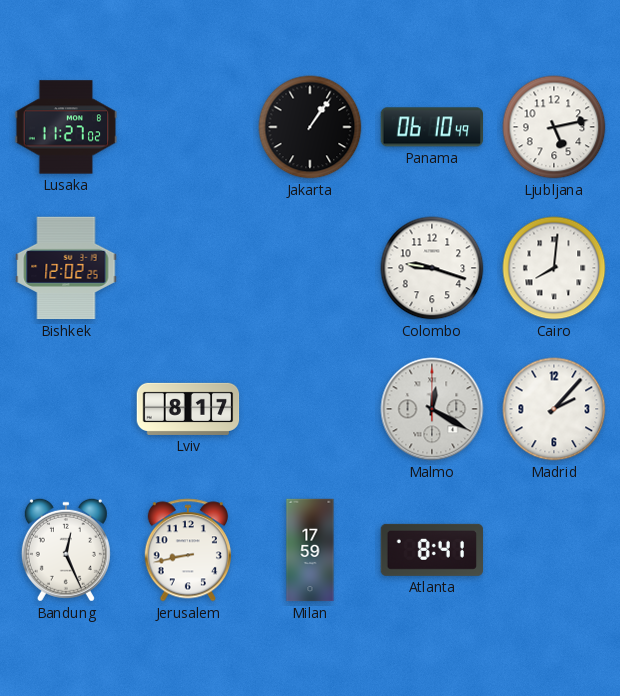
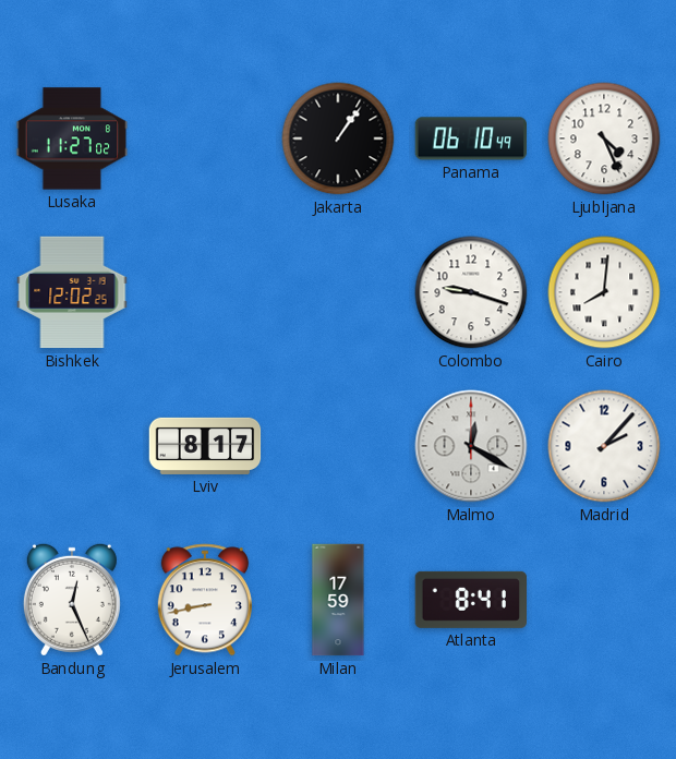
Ljubljana: 5:13 -> 4:26
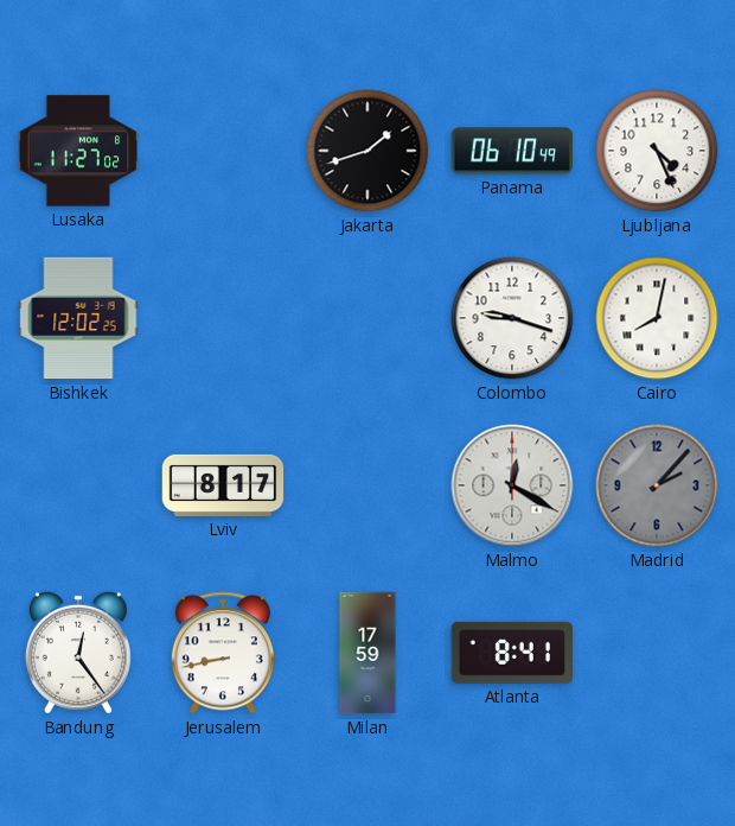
Jakarta: 1:06 -> 1:42
Cairo: 8:01 -> 8:02
Madrid dial: white -> grey
Bandung: 12:26 -> 12:24
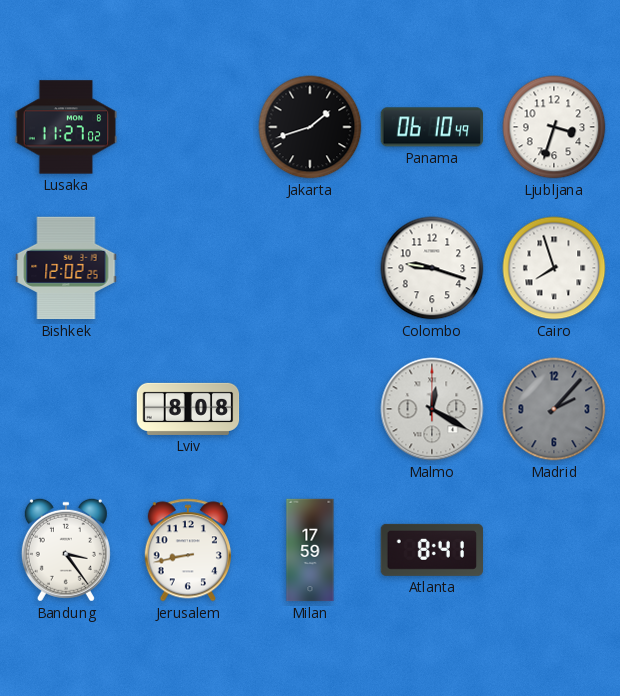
Ljubljana: 4:26 -> 3:33
Cairo: 8:02 -> 7:57
Lviv: 8:17 -> 8:08
Bandung: 12:24 -> 3:24
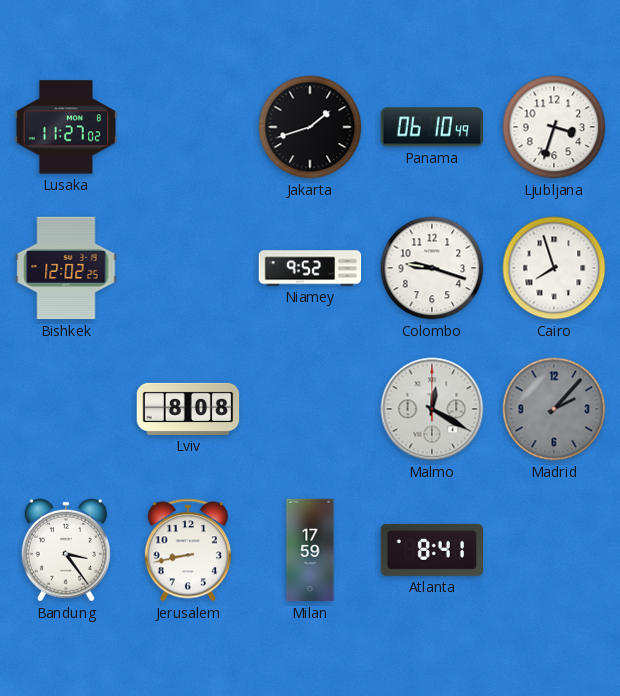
Niamey: none -> 9:52
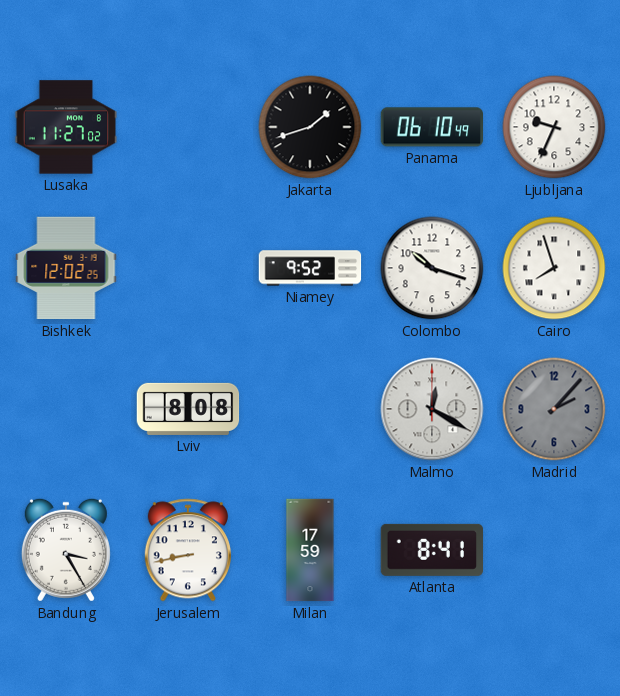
Ljubljana: 3:33 -> 9:34
Colombo: 9:18 -> 10:18
Bandung: 3:24 -> 3:25
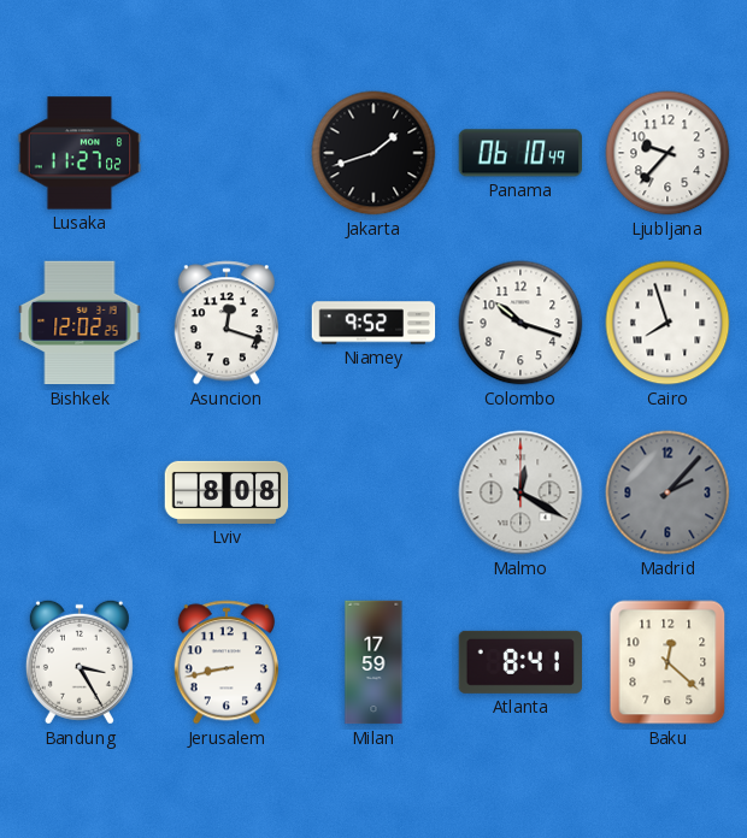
Ljubljana: 9:34 -> 9:37
Asuncion: none -> 12:18
Baku: none -> 12:22
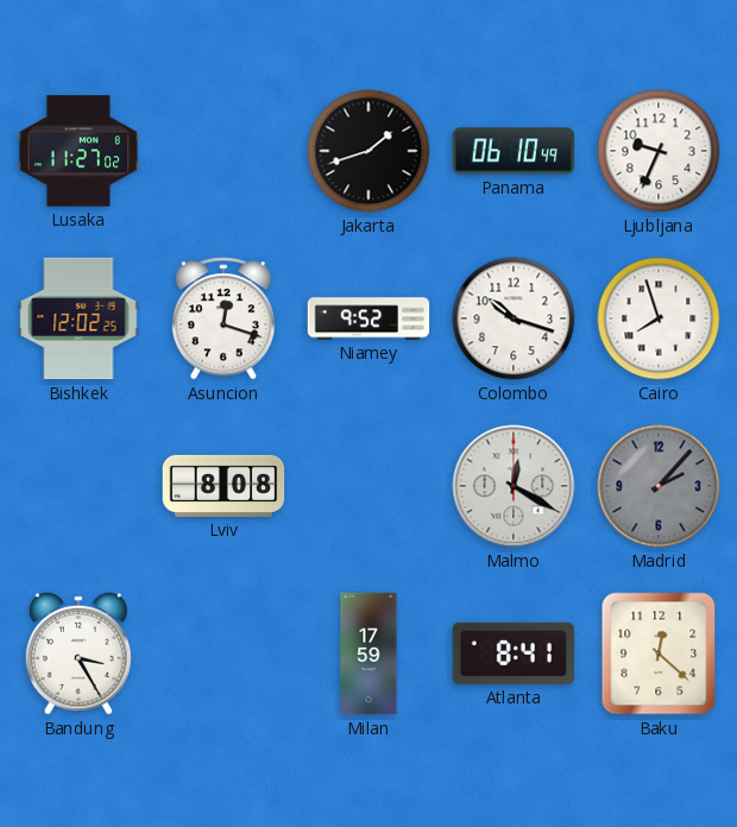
Ljubljana: 9:37 -> 9:34
Jerusalem: 8:43 -> none
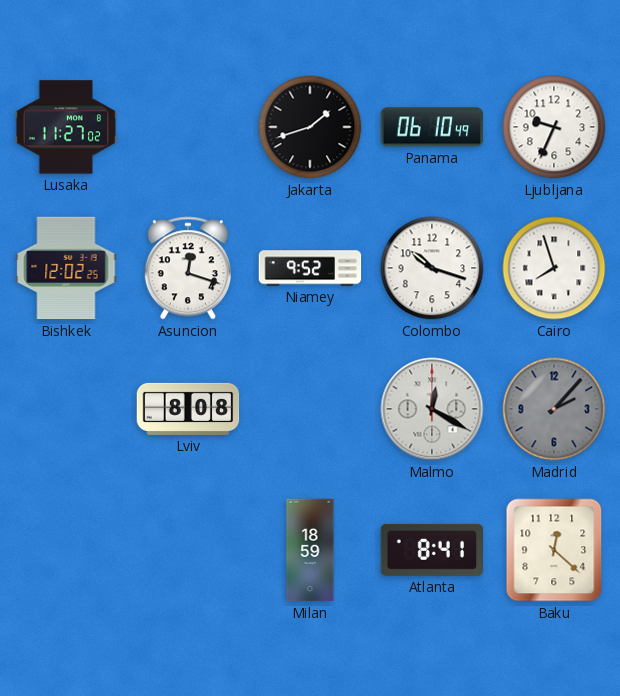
Bandung: 3:25 -> none
Milan: 17:59 -> 18:59
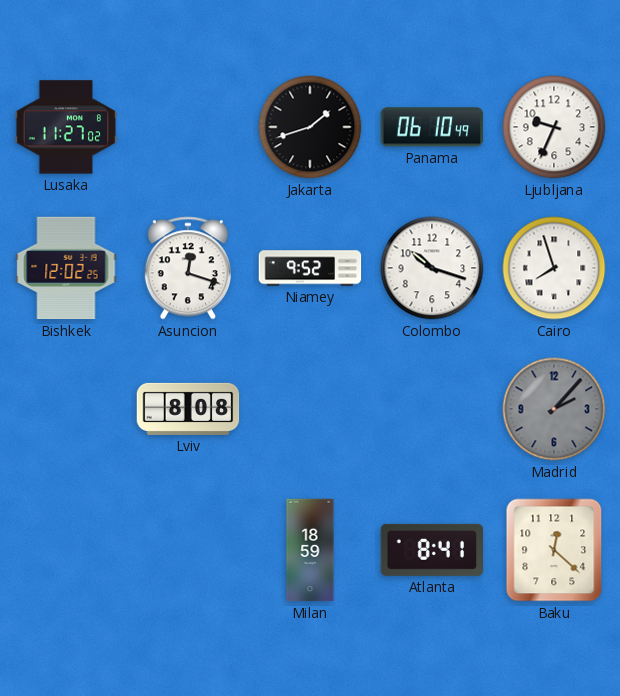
Malmo: 12:20 -> none
